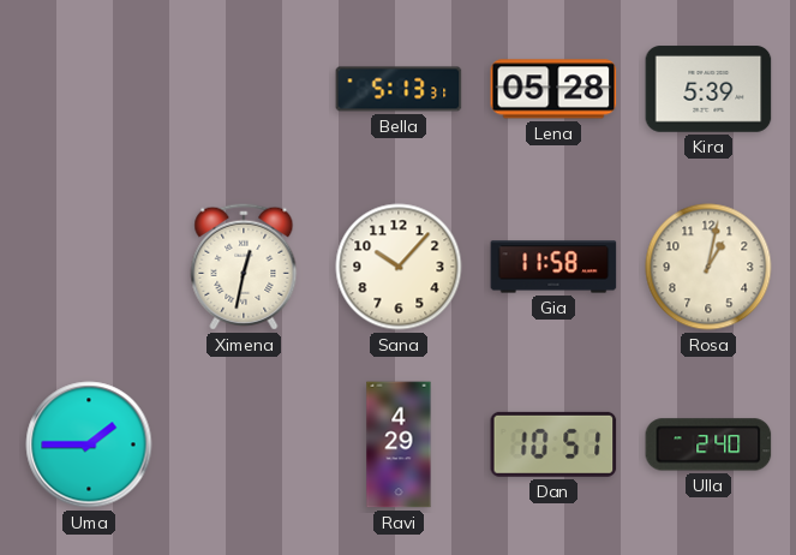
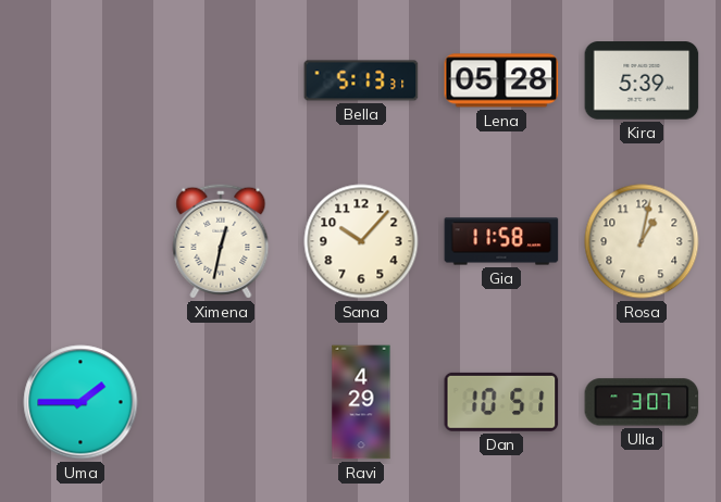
Ulla: 2:40 -> 3:07
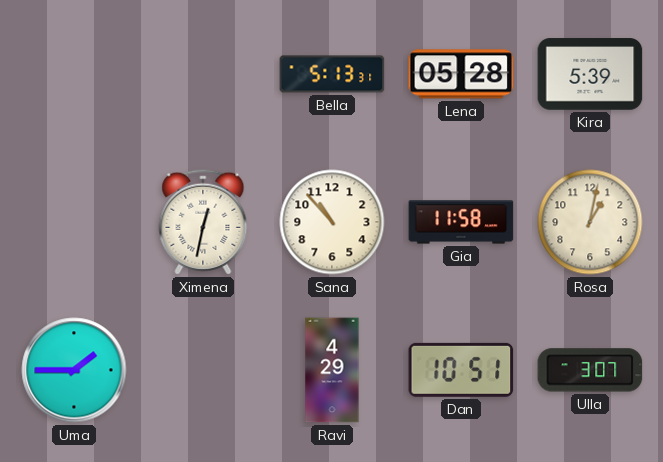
Sana: 10:07 -> 10:53
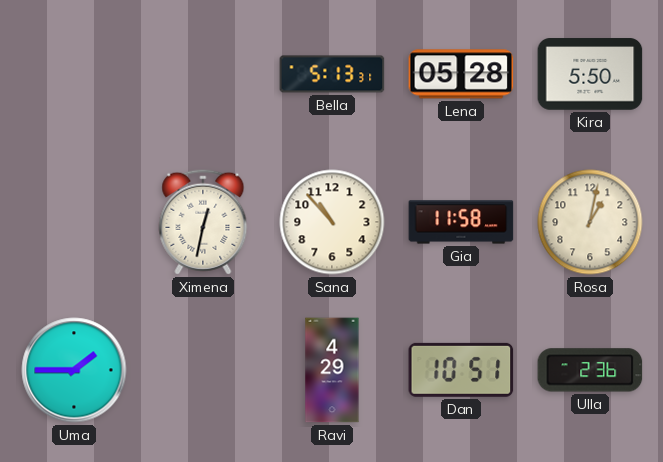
Kira: 5:39 -> 5:50
Ulla: 3:07 -> 2:36
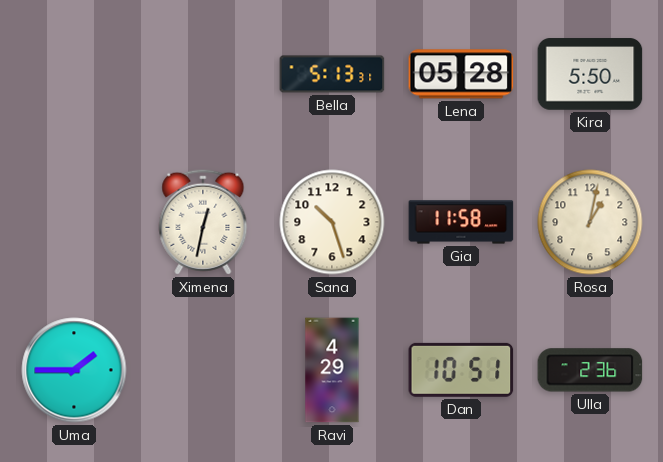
Sana: 10:53 -> 10:27
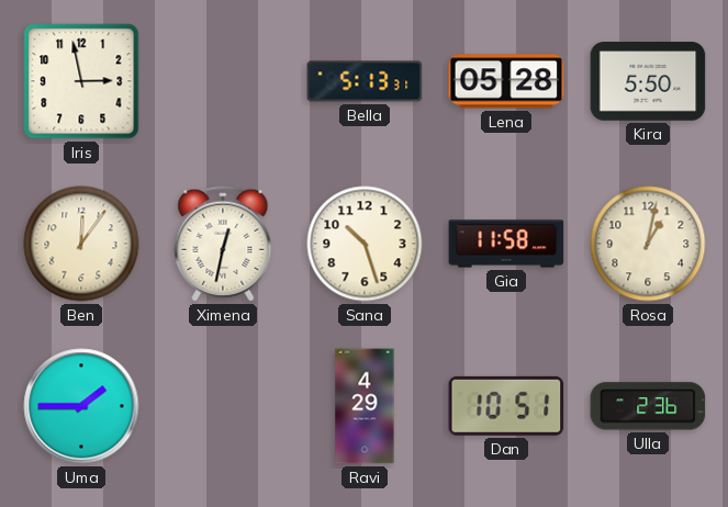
Iris: none -> 2:58
Ben: none -> 12:06
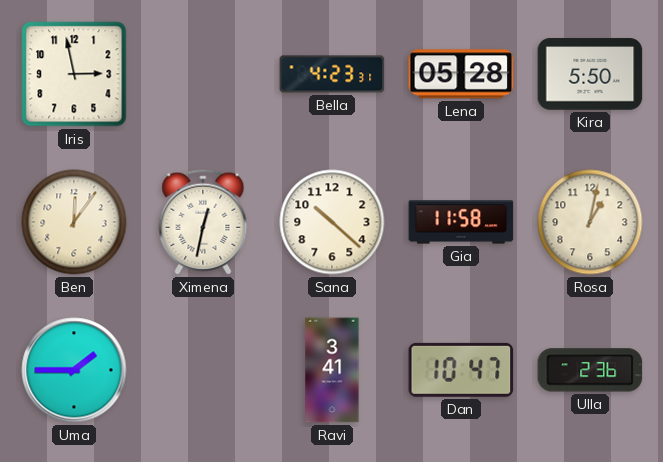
Bella: 5:13 -> 4:23
Sana: 10:27 -> 10:22
Ravi: 4:29 -> 3:41
Dan: 10:51 -> 10:47
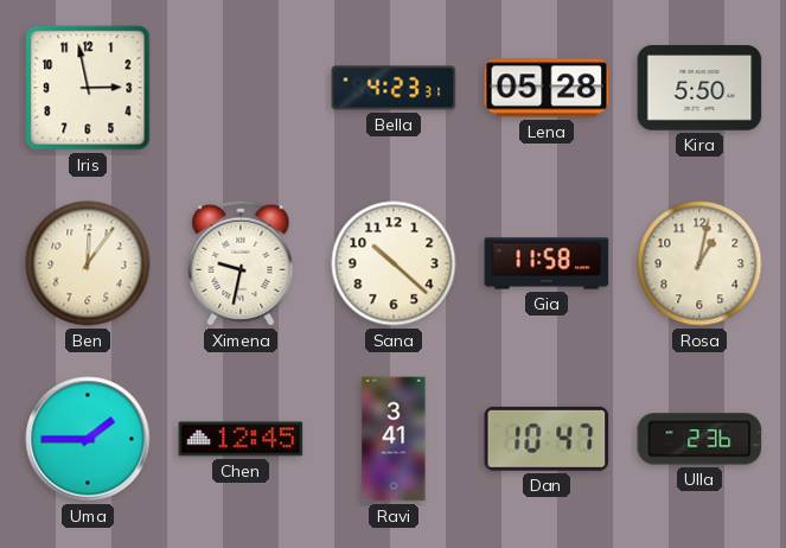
Ximena: 12:32 -> 9:32
Chen: none -> 12:45
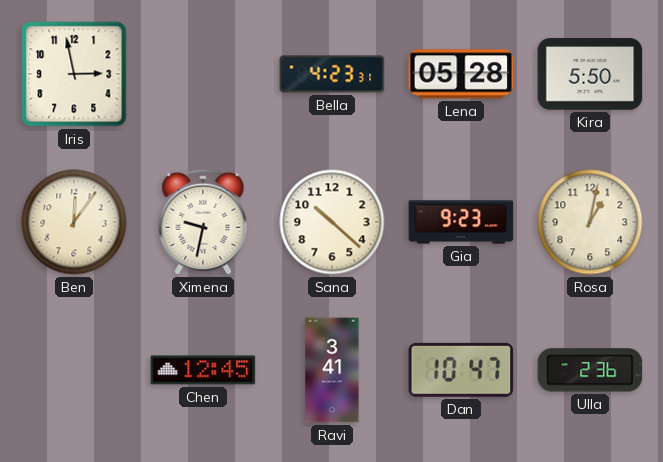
Gia: 11:58 -> 9:23
Uma: 1:45 -> none
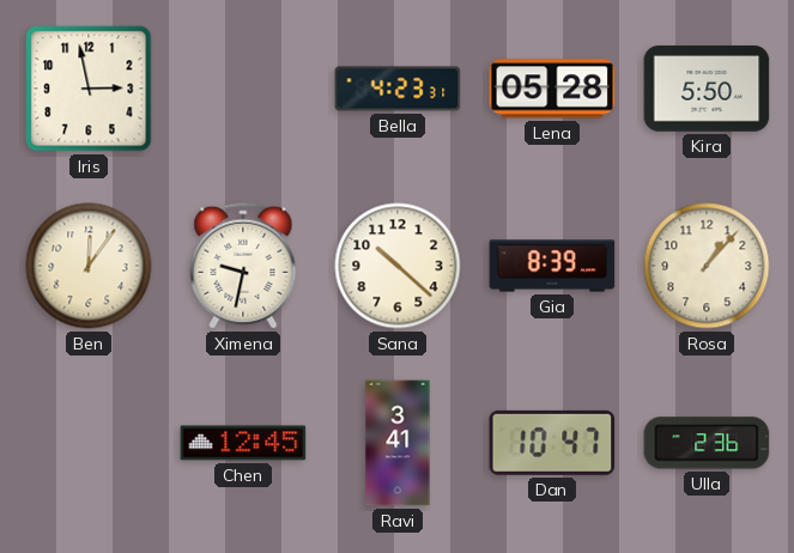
Gia: 9:23 -> 8:39
Rosa: 1:02 -> 1:07
